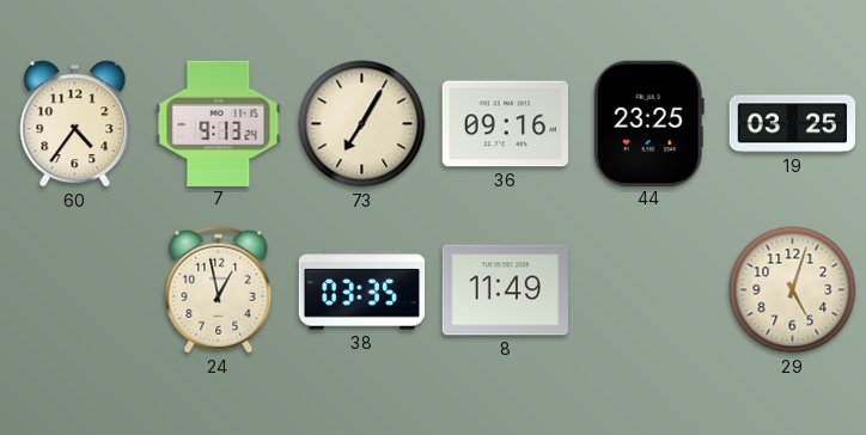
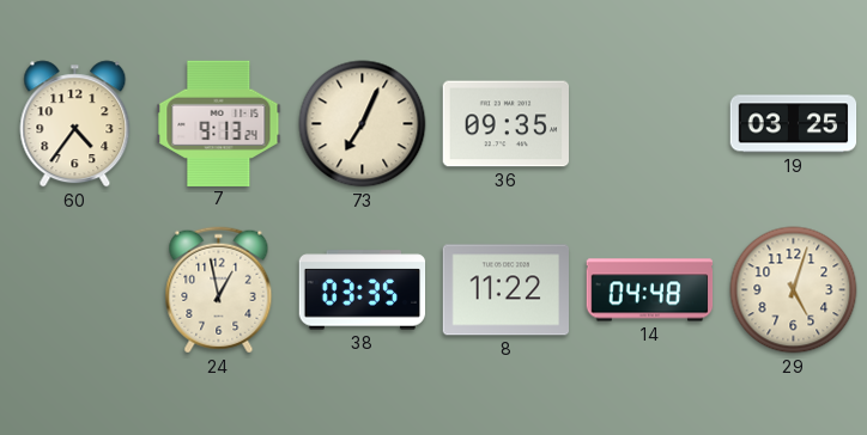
73: 7:05 -> 7:04
36: 09:16 -> 09:35
44: 23:25 -> none
8: 11:49 -> 11:22
14: none -> 04:48
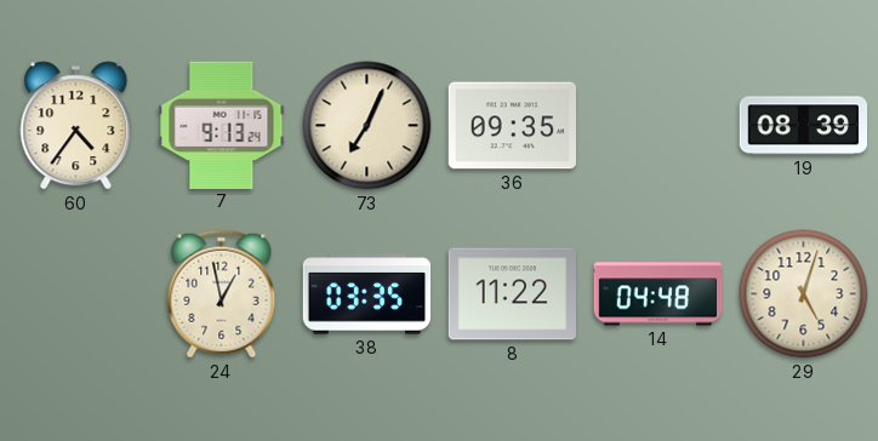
19: 03:25 -> 08:39
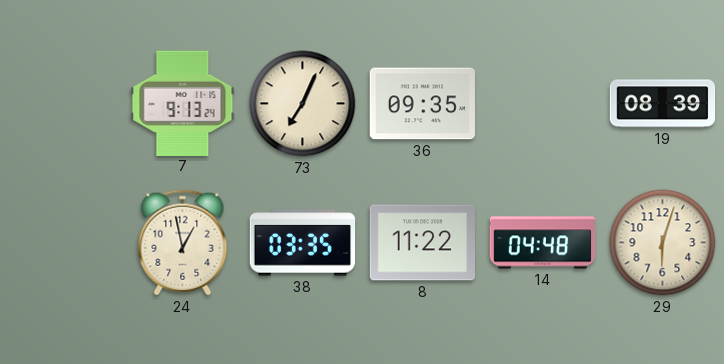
60: 4:36 -> none
29: 5:03 -> 6:03
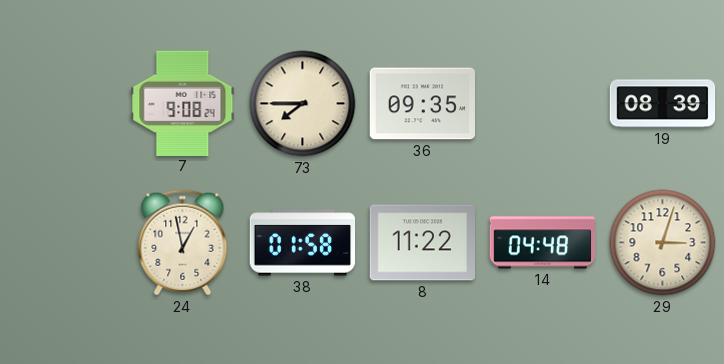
7: 9:13 -> 9:08
73: 7:04 -> 7:45
38: 03:35 -> 01:58
29: 6:03 -> 3:03
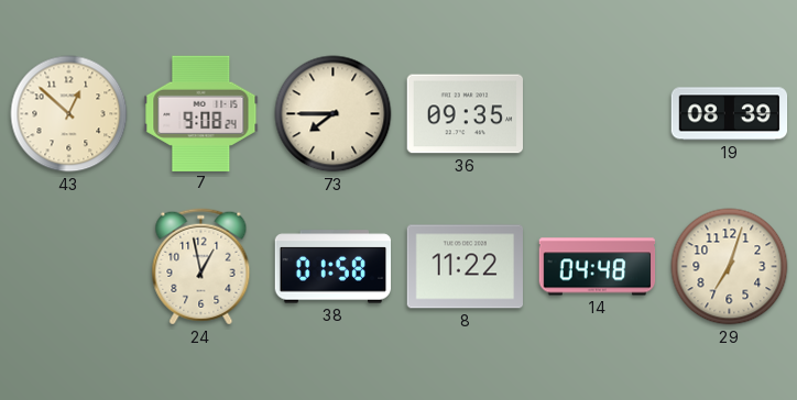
43: none -> 12:52
29: 3:03 -> 7:03
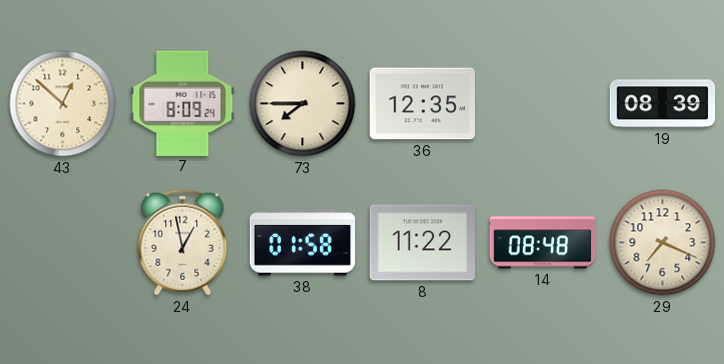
7: 9:08 -> 8:09
36: 09:35 -> 12:35
14: 04:48 -> 08:48
29: 7:03 -> 7:19
